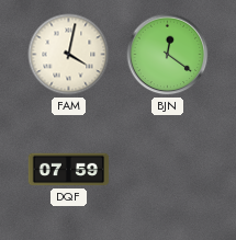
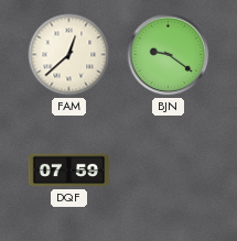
FAM: 4:02 -> 12:38
BJN: 12:21 -> 9:21
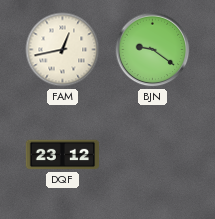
FAM: 12:38 -> 12:43
DQF: 07:59 -> 23:12
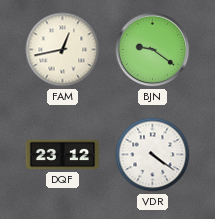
VDR: none -> 4:21
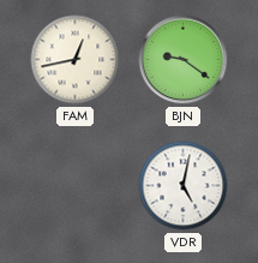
DQF: 23:12 -> none
VDR: 4:21 -> 5:02
